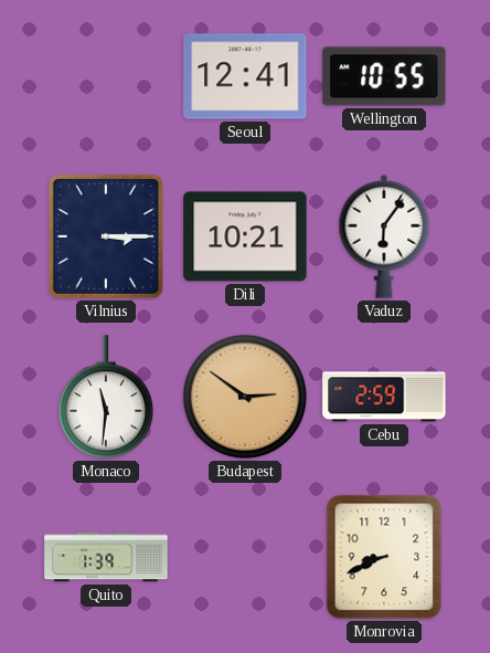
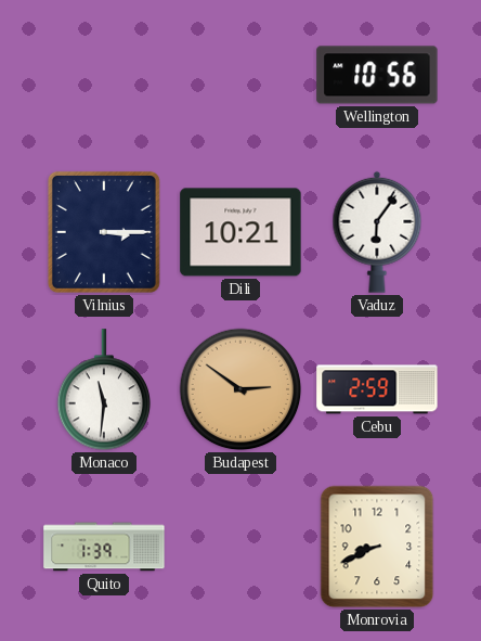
Seoul: 12:41 -> none
Wellington: 10:55 -> 10:56
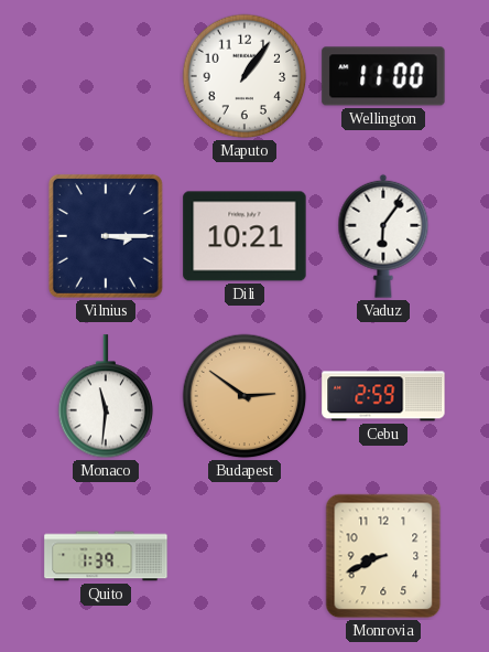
Maputo: none -> 1:06
Wellington: 10:56 -> 11:00
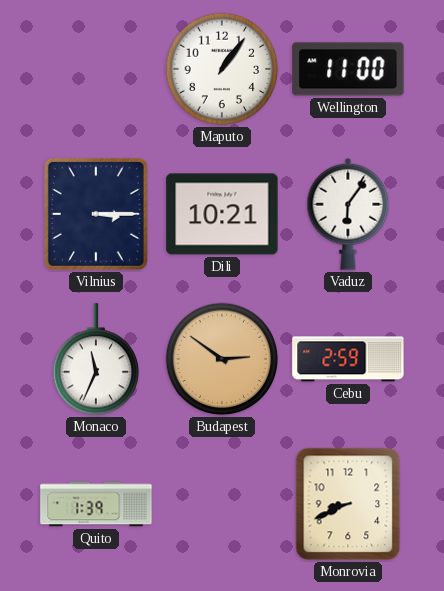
Monaco: 11:31 -> 11:34
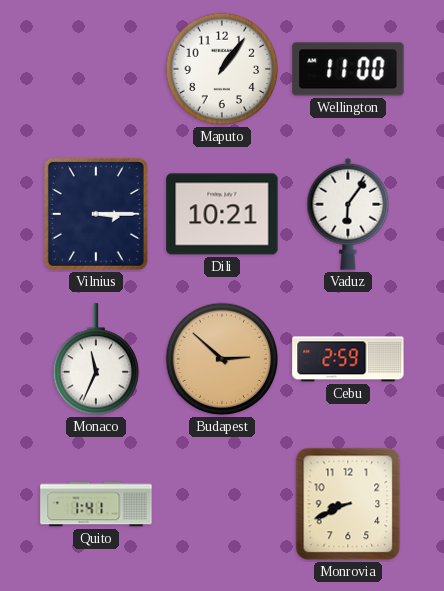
Budapest: 2:51 -> 2:52
Quito: 1:39 -> 1:41
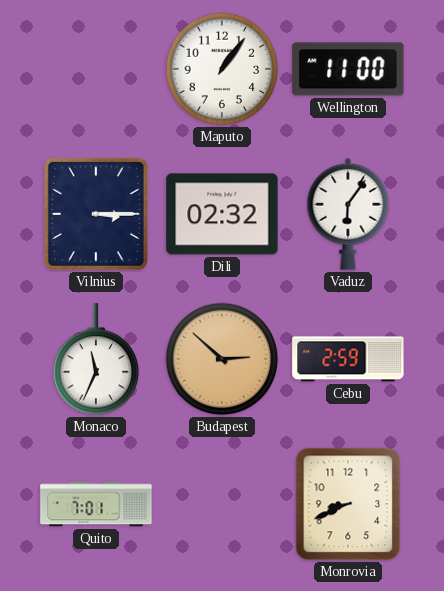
Dili: 10:21 -> 02:32
Quito: 1:41 -> 7:01
